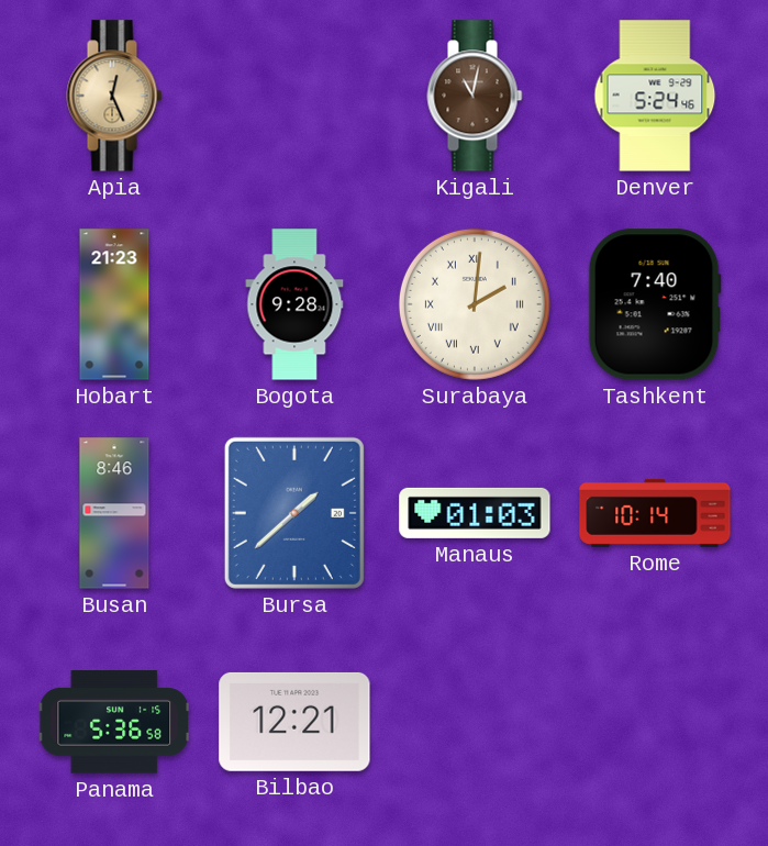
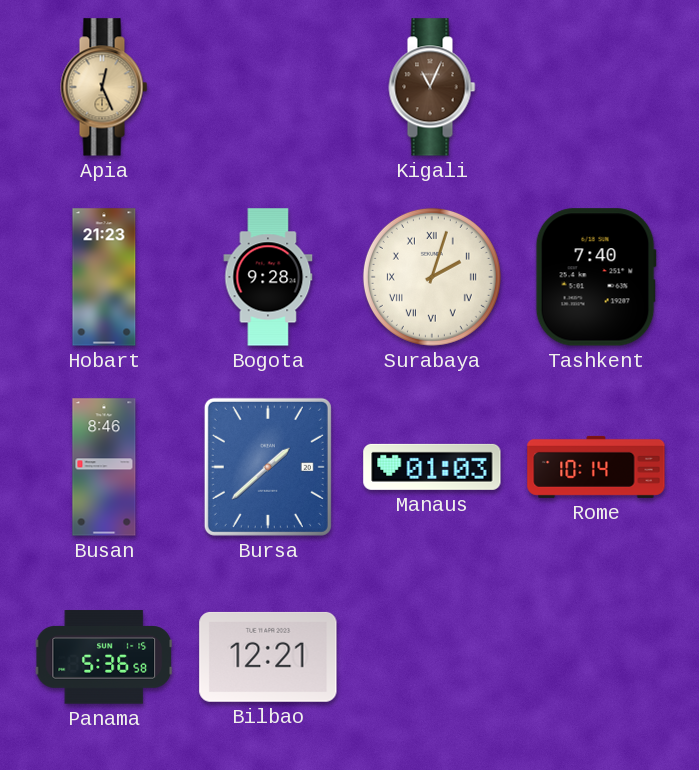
Kigali: 11:02 -> 11:04
Denver: 5:24 -> none
Surabaya: 2:01 -> 2:03
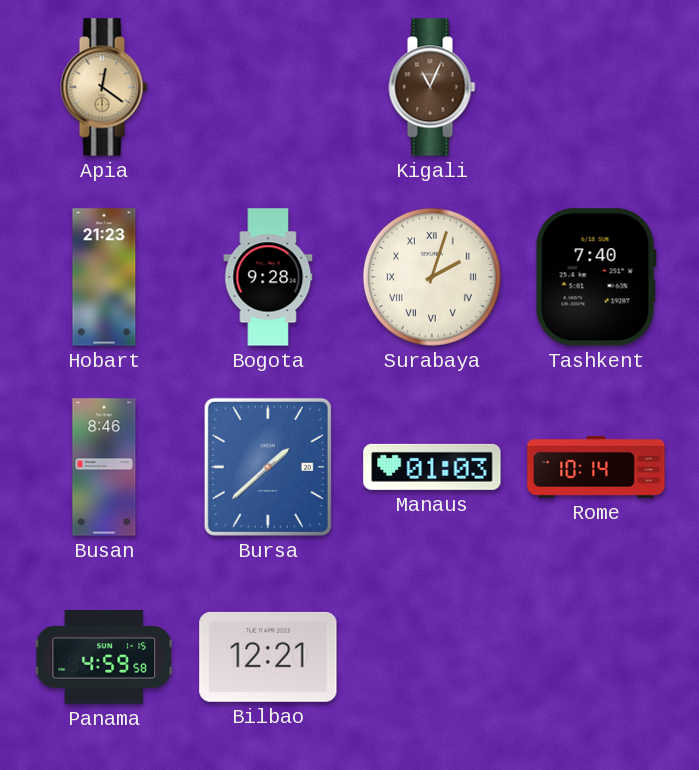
Apia: 12:26 -> 12:21
Panama: 5:36 -> 4:59
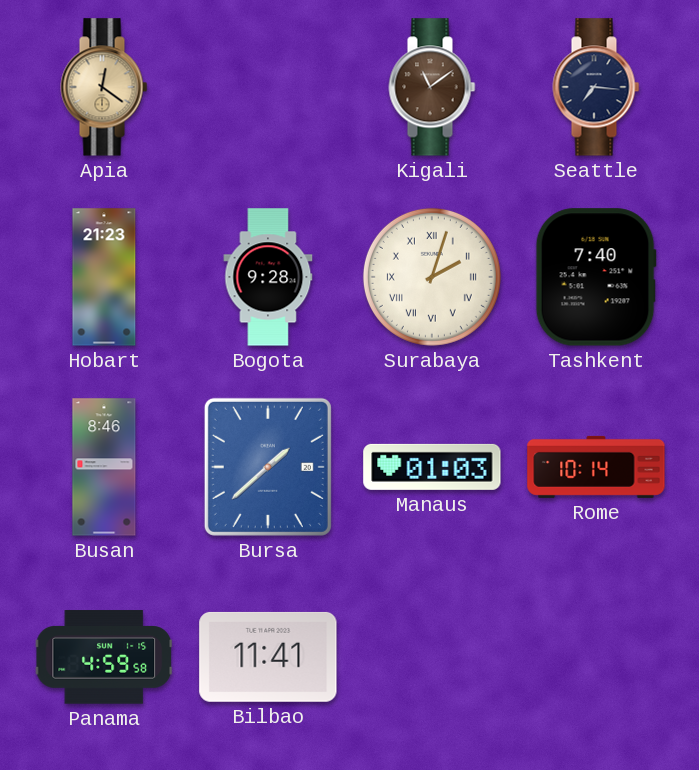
Kigali: 11:04 -> 11:09
Seattle: none -> 7:16
Bilbao: 12:21 -> 11:41
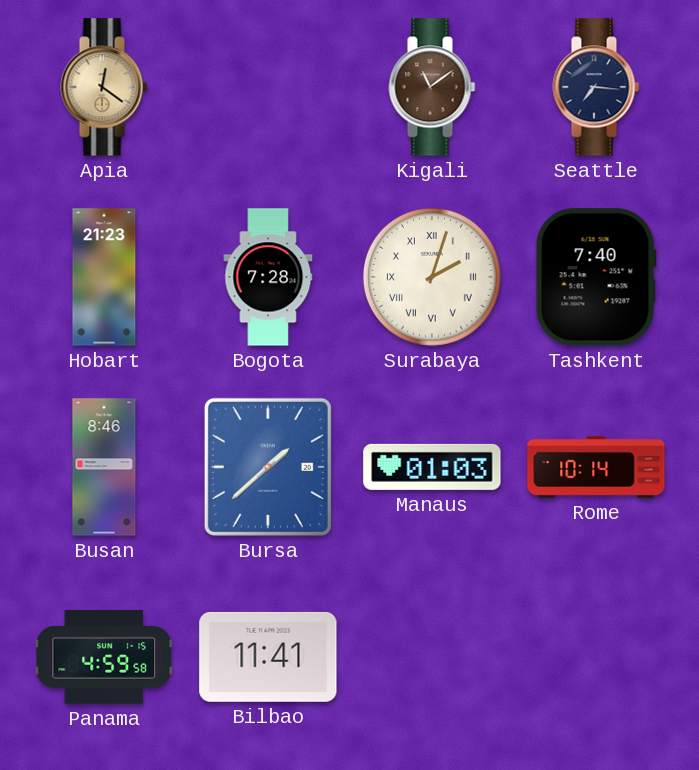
Bogota: 9:28 -> 7:28
